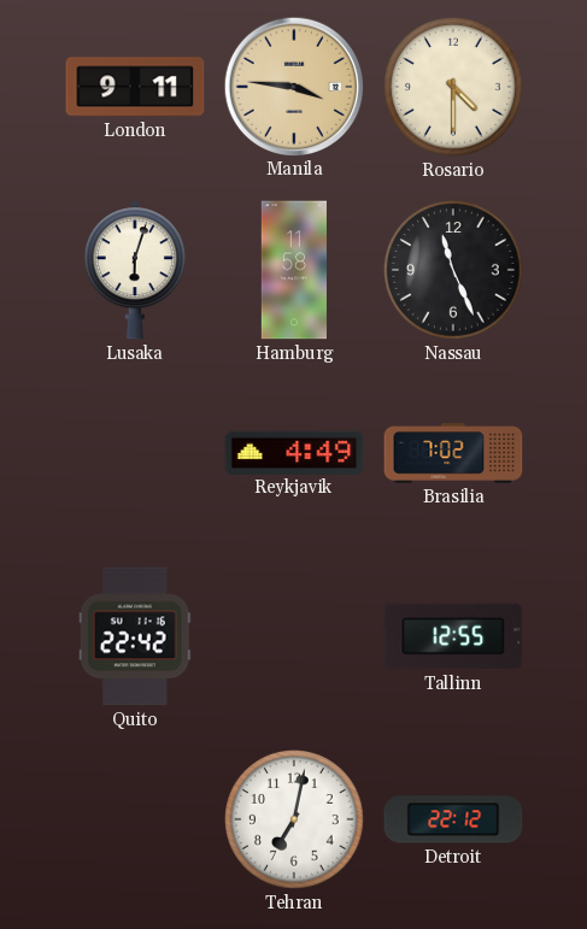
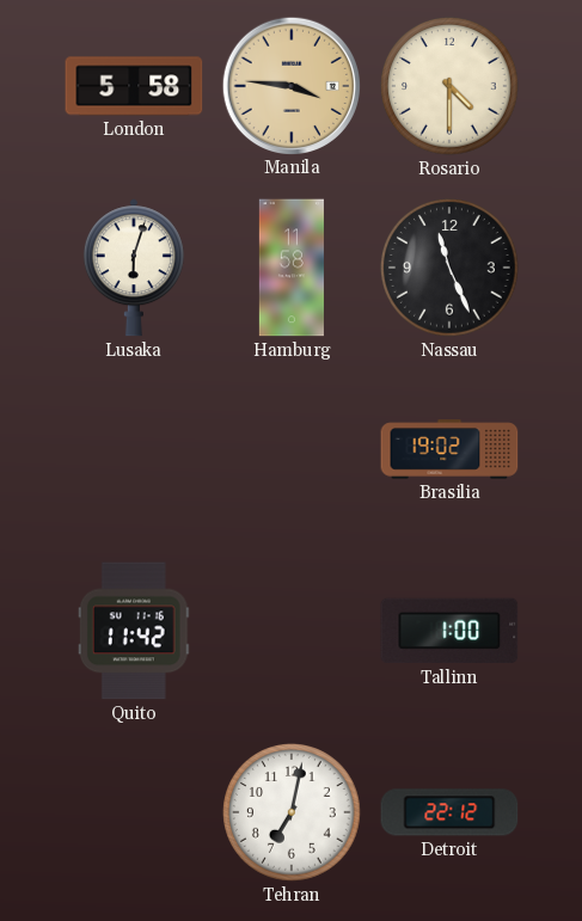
London: 9:11 -> 5:58
Reykjavik: 4:49 -> none
Brasilia: 7:02 -> 19:02
Quito: 22:42 -> 11:42
Tallinn: 12:55 -> 1:00
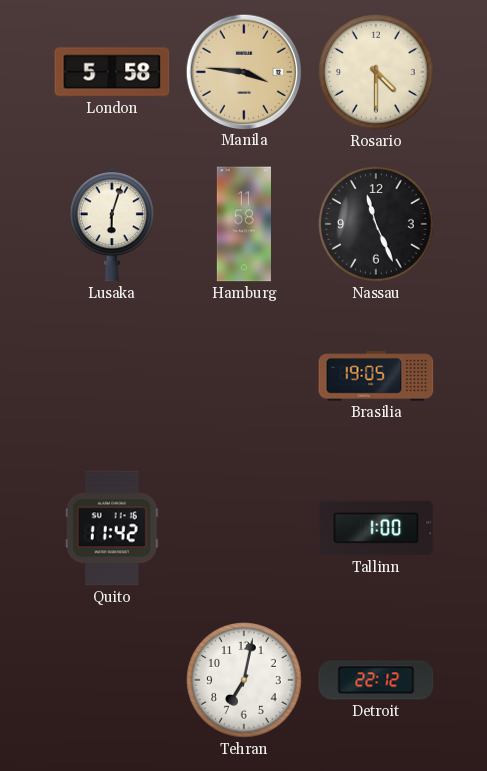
Brasilia: 19:02 -> 19:05
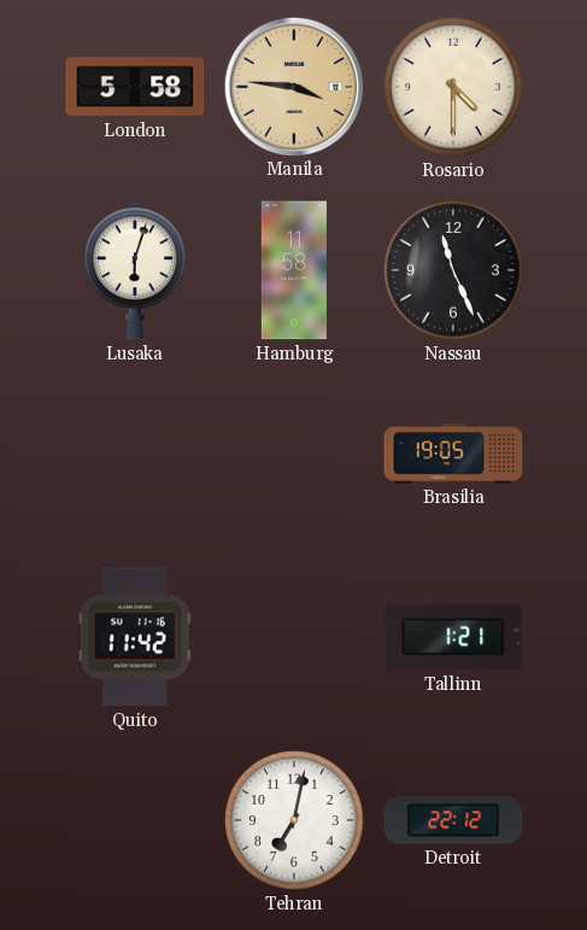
Tallinn: 1:00 -> 1:21
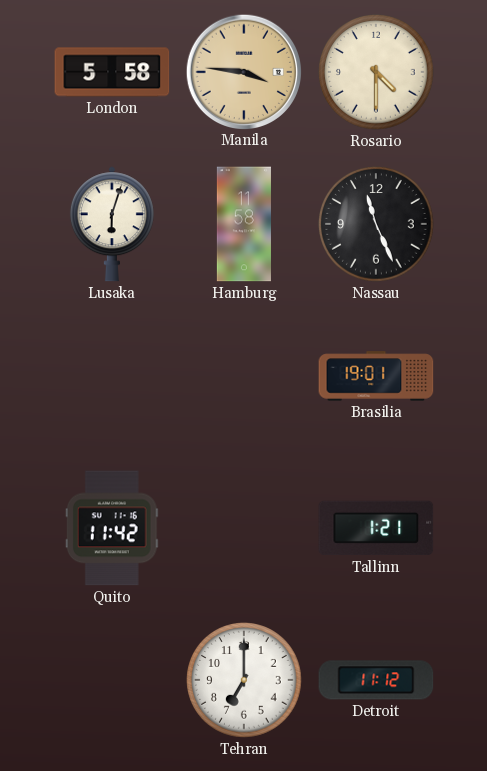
Brasilia: 19:05 -> 19:01
Tehran: 7:02 -> 7:00
Detroit: 22:12 -> 11:12
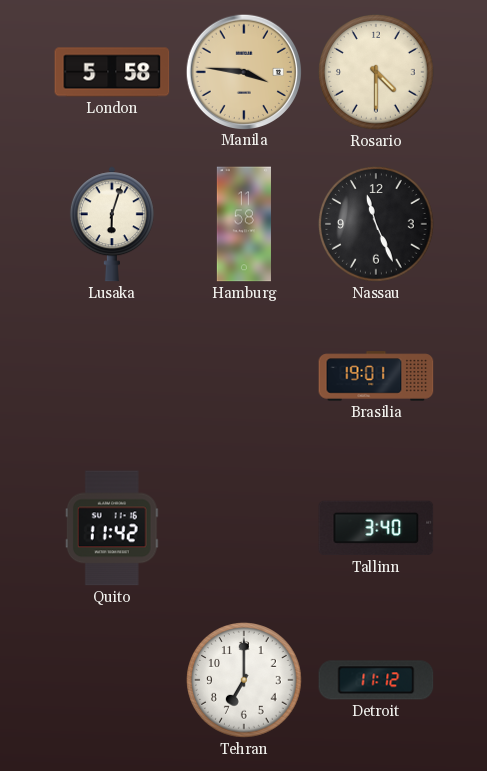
Tallinn: 1:21 -> 3:40
